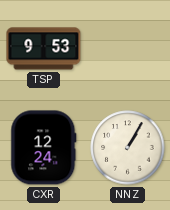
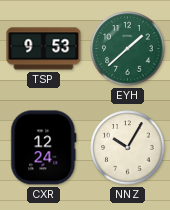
EYH: none -> 1:38
NNZ: 1:05 -> 10:05
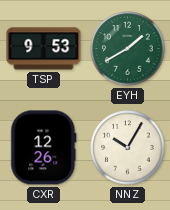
EYH: 1:38 -> 1:40
CXR: 12:24 -> 12:26
